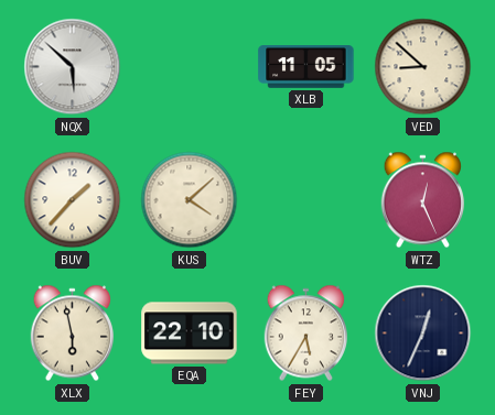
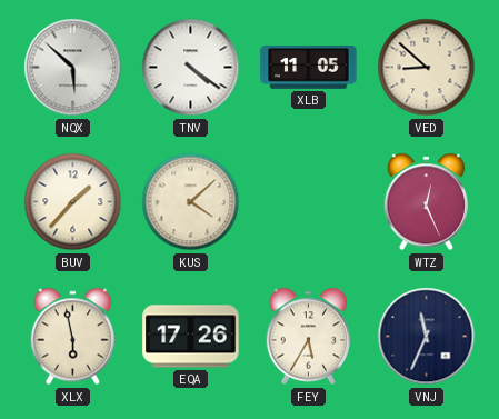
TNV: none -> 4:21
EQA: 22:10 -> 17:26
VNJ: 12:34 -> 11:34
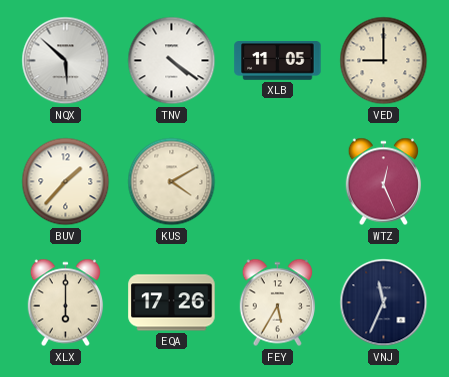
VED: 8:52 -> 9:00
KUS: 4:08 -> 4:10
XLX: 5:58 -> 6:00
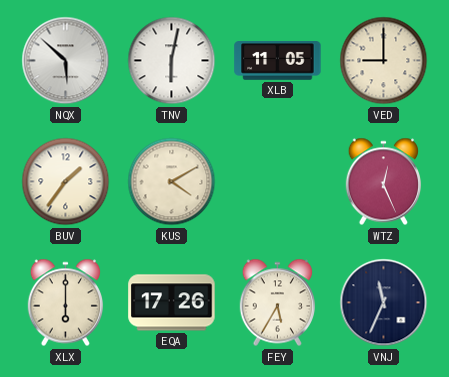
TNV: 4:21 -> 6:02
BUV: 1:37 -> 1:36
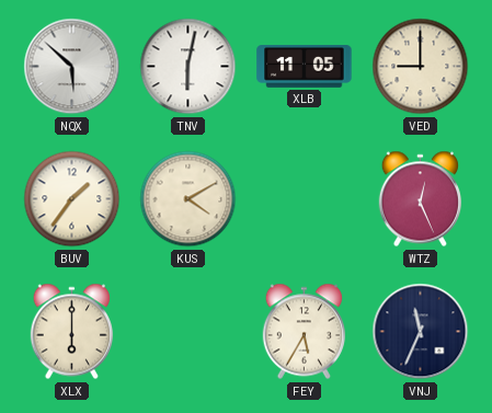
EQA: 17:26 -> none
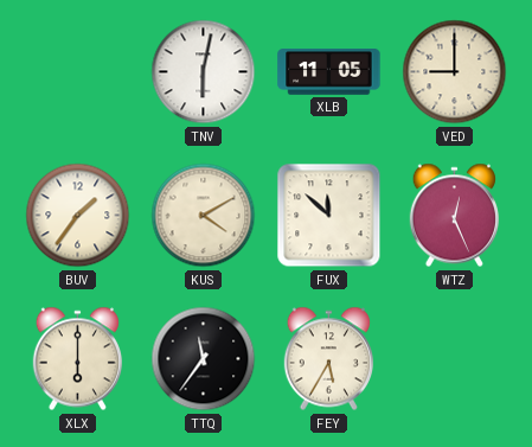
NQX: 5:52 -> none
FUX: none -> 11:52
TTQ: none -> 11:36
VNJ: 11:34 -> none
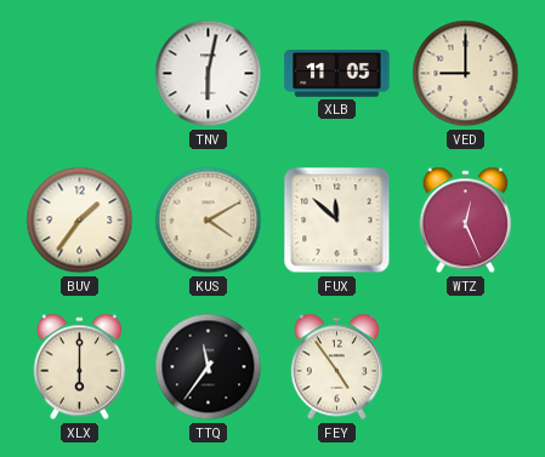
FEY: 5:35 -> 4:54
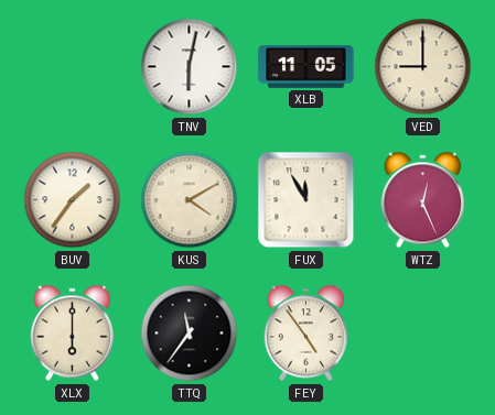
FUX: 11:52 -> 11:55
